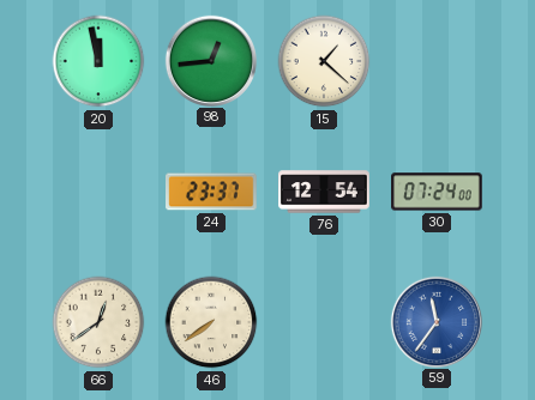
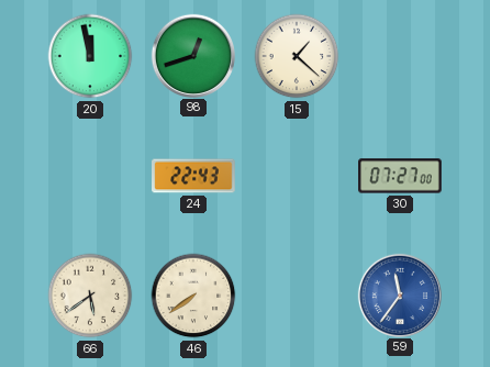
98: 12:44 -> 12:42
24: 23:37 -> 22:43
76: 12:54 -> none
30: 07:24 -> 07:27
66: 12:39 -> 5:39
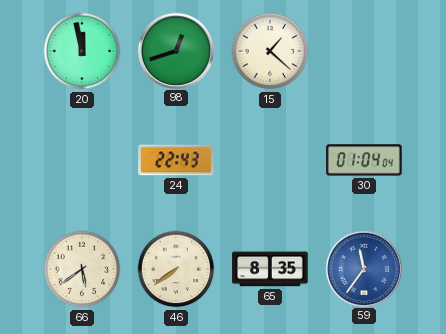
30: 07:27 -> 01:04
65: none -> 8:35
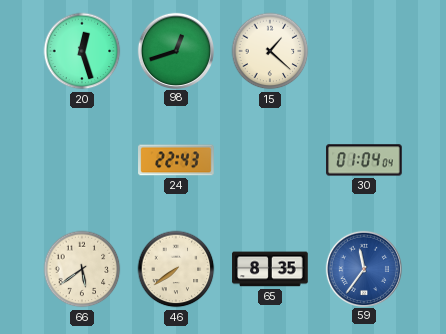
20: 11:58 -> 12:27
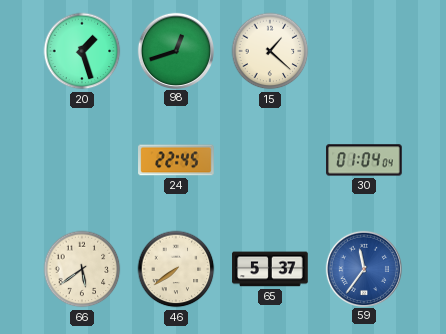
20: 12:27 -> 1:27
24: 22:43 -> 22:45
65: 8:35 -> 5:37
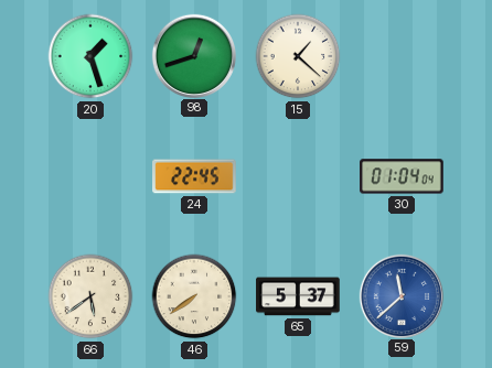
59: 11:36 -> 11:38
